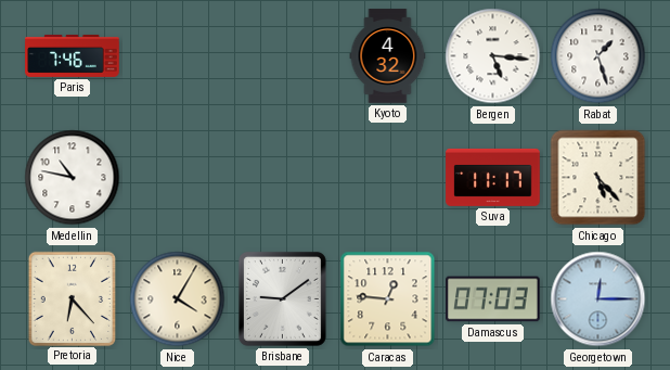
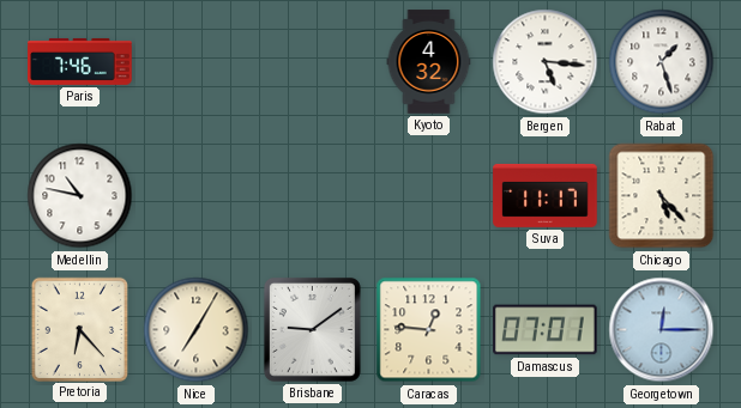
Nice: 4:05 -> 7:05
Damascus: 07:03 -> 07:01
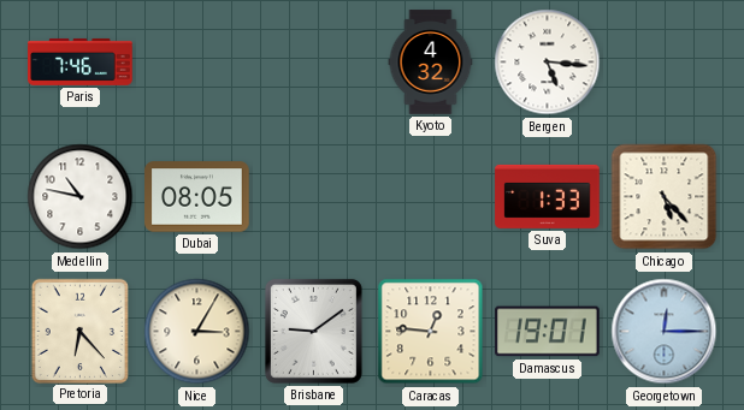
Rabat: 1:27 -> none
Dubai: none -> 08:05
Suva: 11:17 -> 1:33
Nice: 7:05 -> 3:05
Damascus: 07:01 -> 19:01
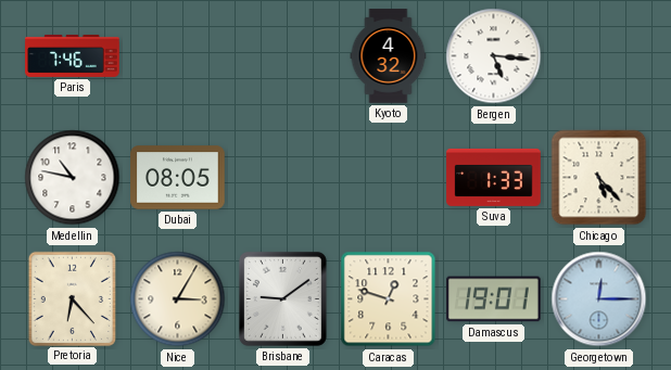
Caracas: 12:46 -> 12:48
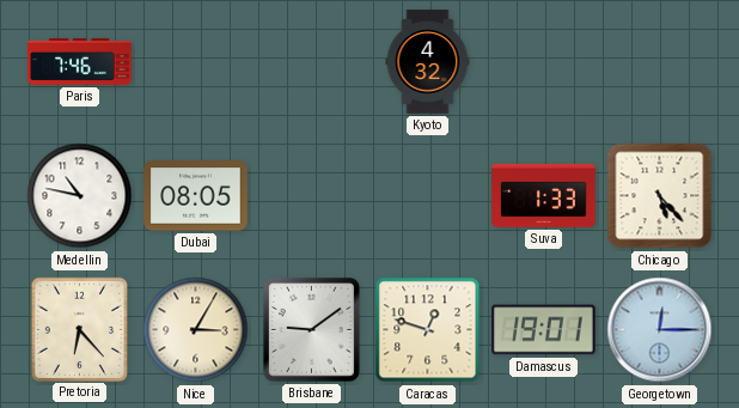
Bergen: 5:16 -> none
